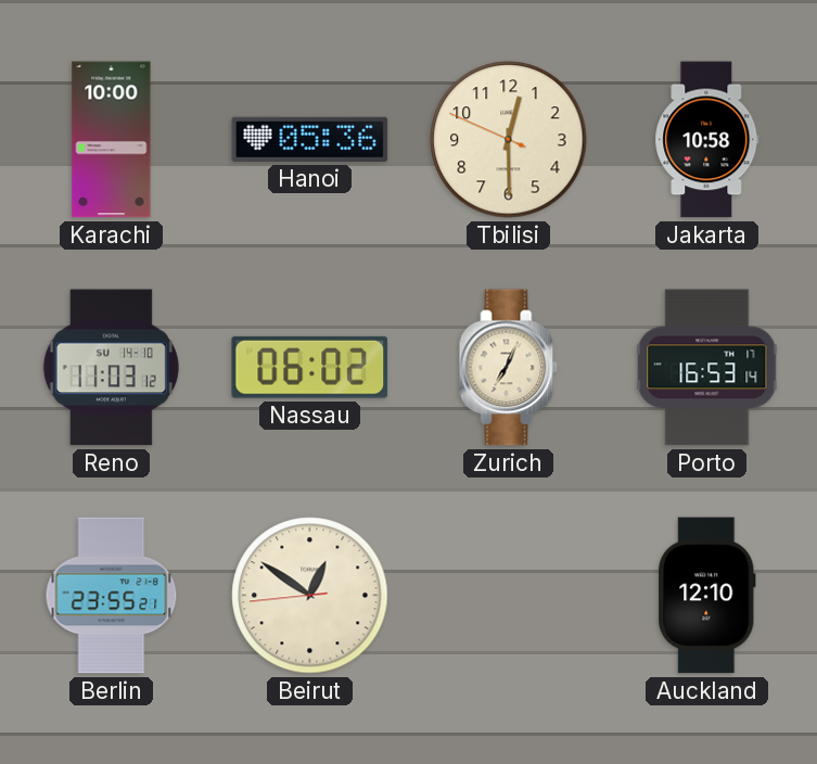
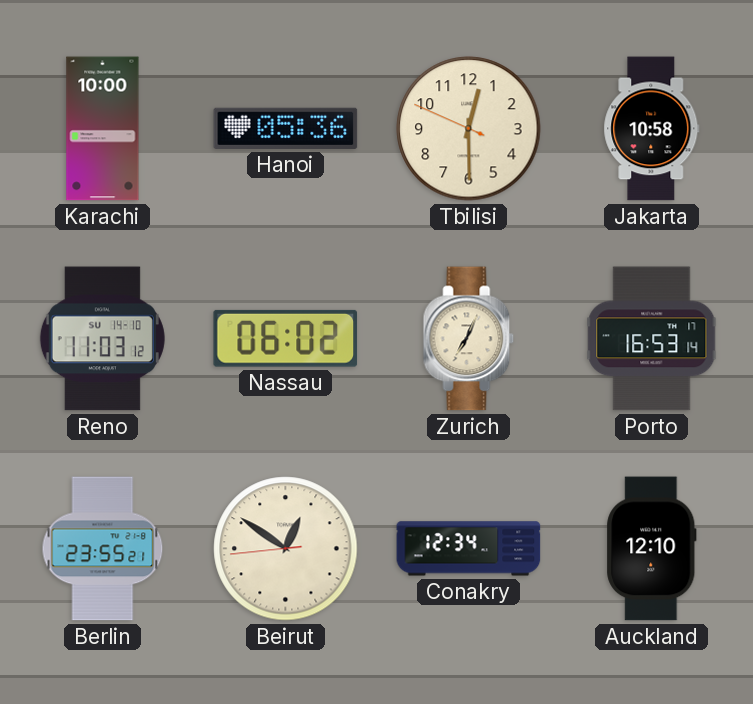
Conakry: none -> 12:34
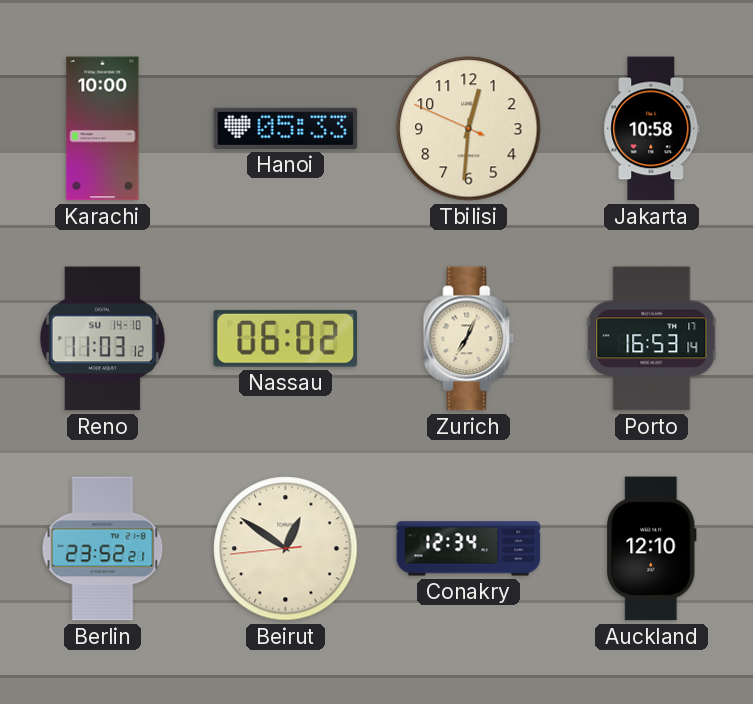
Hanoi: 05:36 -> 05:33
Tbilisi: 12:29 -> 12:30
Berlin: 23:55 -> 23:52
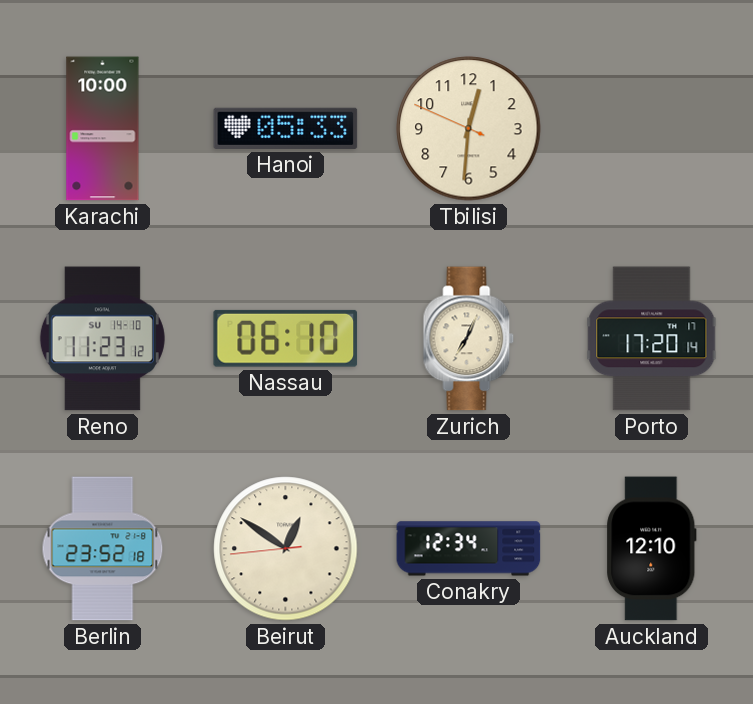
Jakarta: 10:58 -> none
Reno: 11:03 -> 11:23
Nassau: 06:02 -> 06:10
Porto: 16:53 -> 17:20
Berlin: 23:52:21 -> 23:52:18
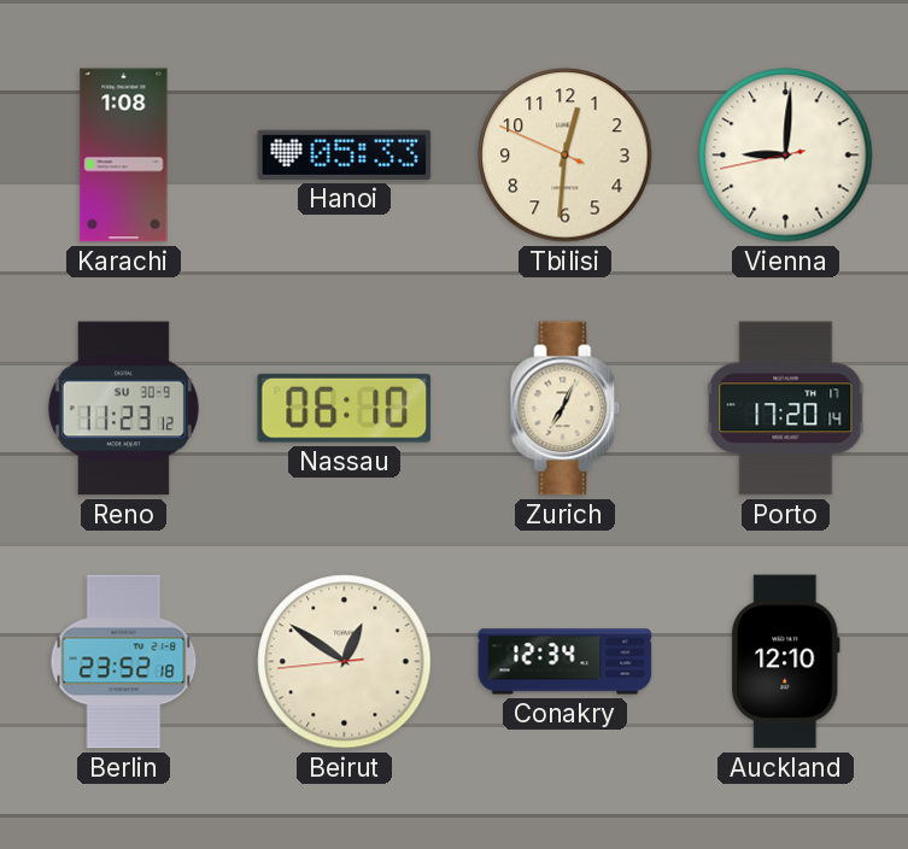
Karachi: 10:00 -> 1:08
Vienna: none -> 9:00
Reno date: SU 14-10 -> SU 30-9
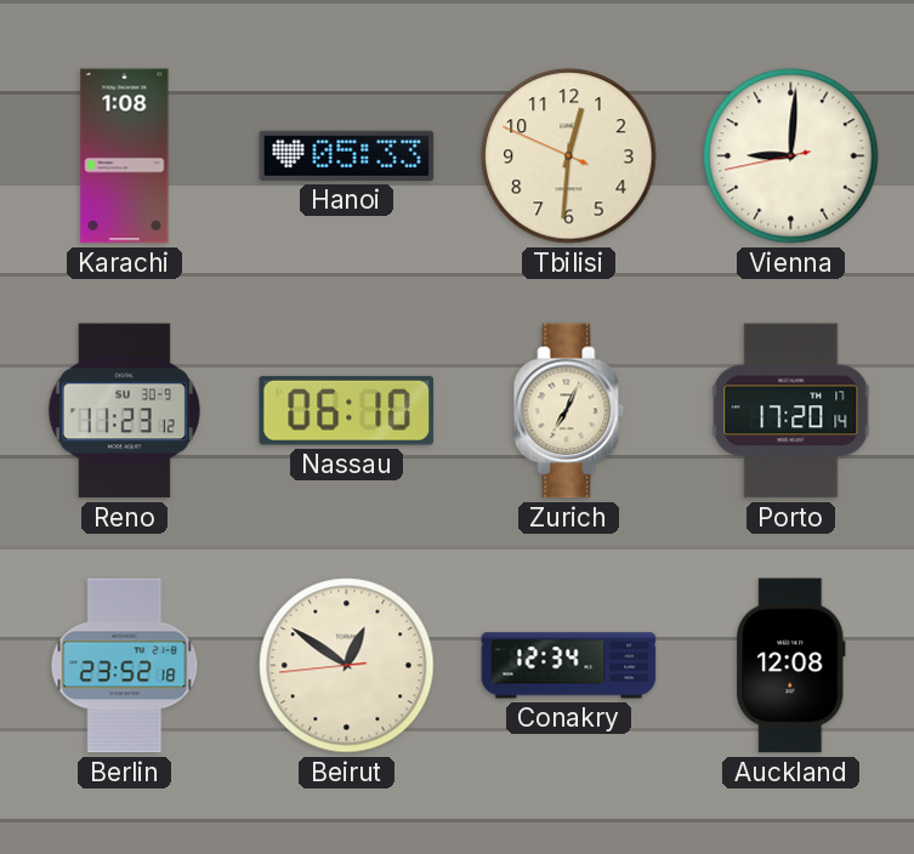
Auckland: 12:10 -> 12:08
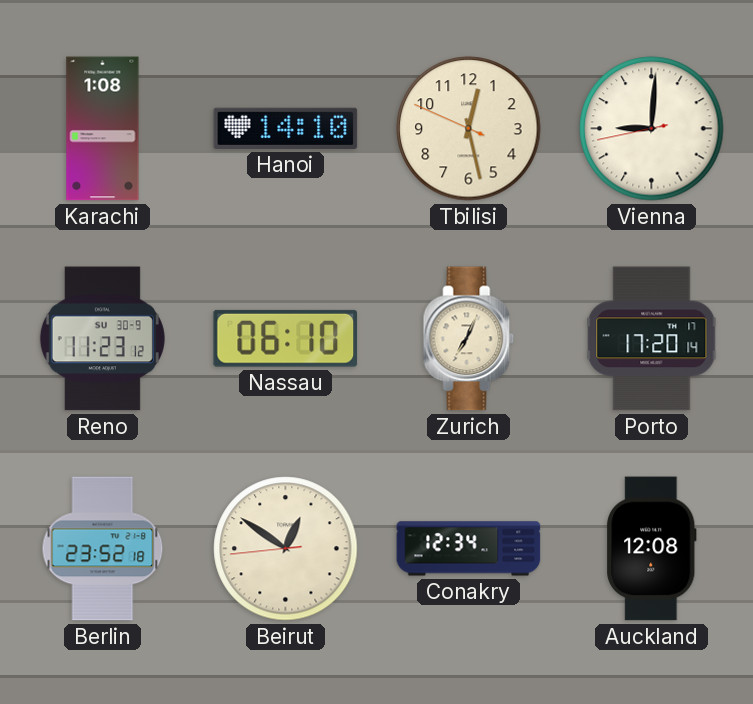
Hanoi: 05:33 -> 14:10
Tbilisi: 12:30 -> 12:27
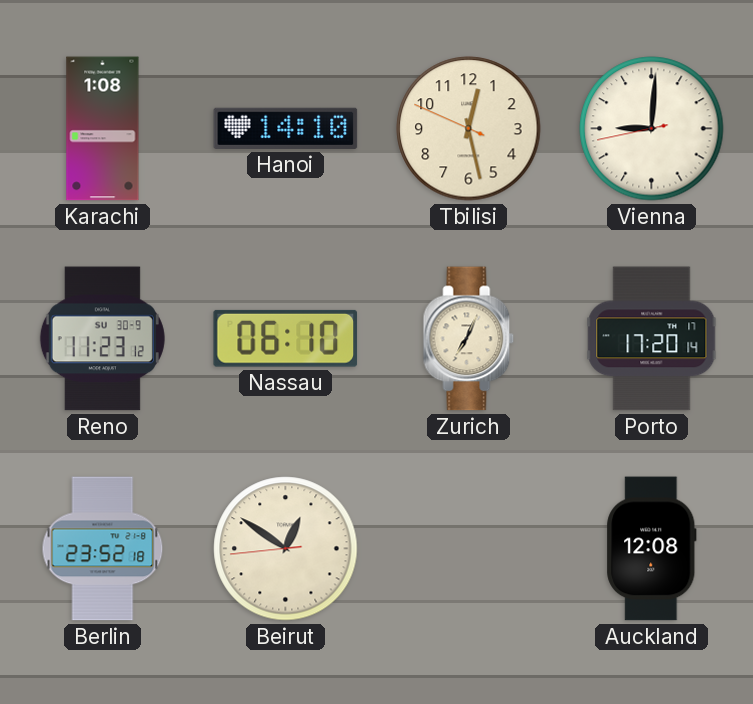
Conakry: 12:34 -> none
